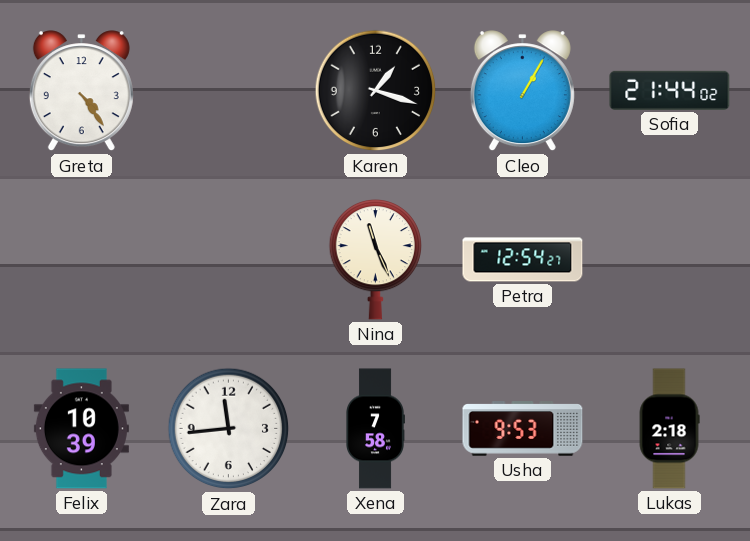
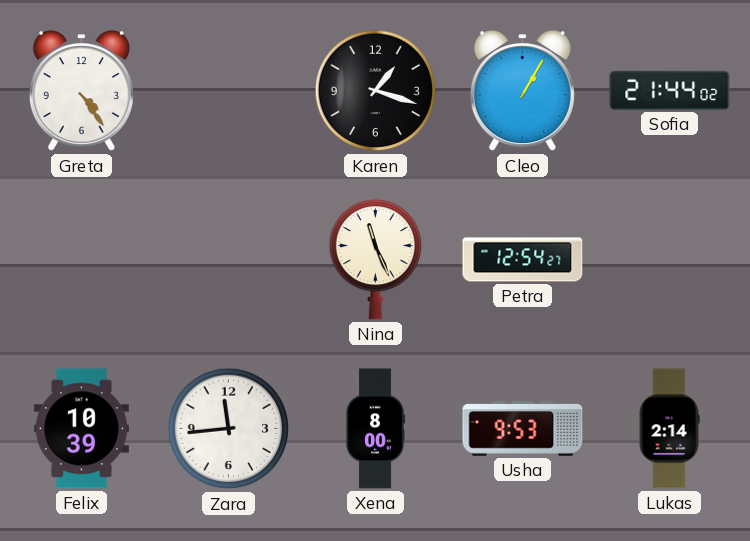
Xena: 7:58 -> 8:00
Lukas: 2:18 -> 2:14
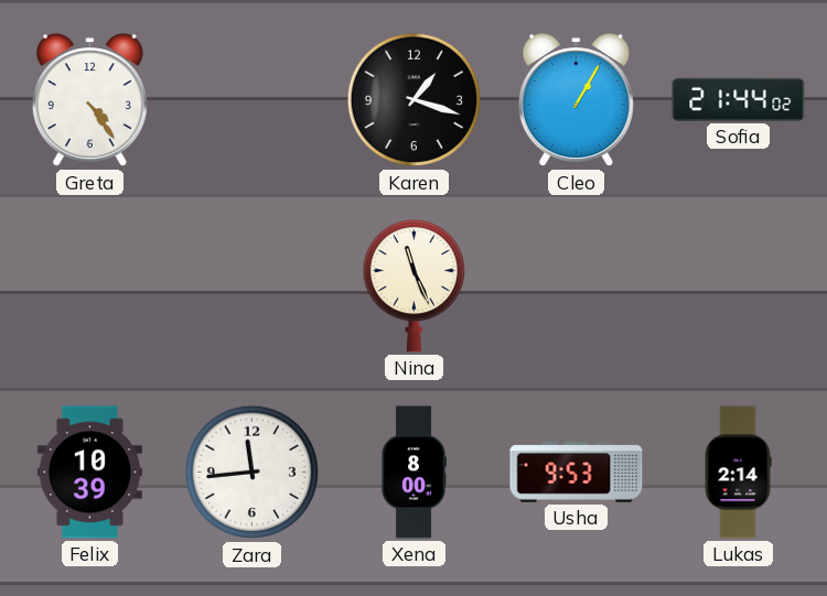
Petra: 12:54 -> none
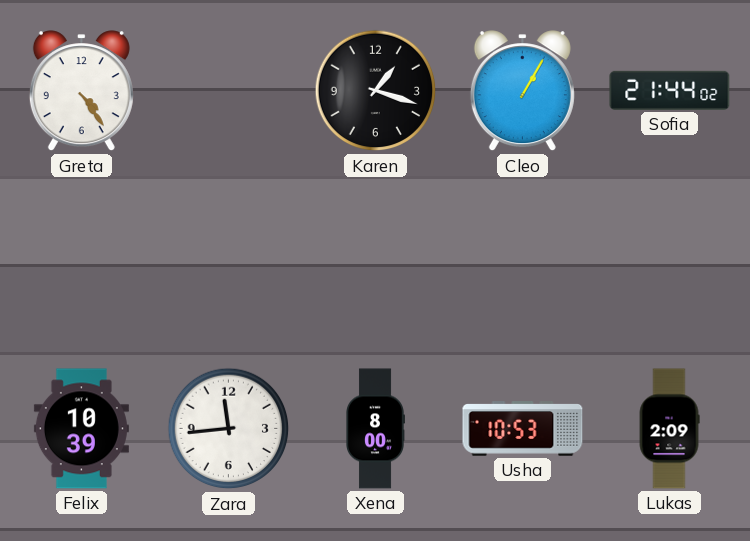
Nina: 11:26 -> none
Usha: 9:53 -> 10:53
Lukas: 2:14 -> 2:09
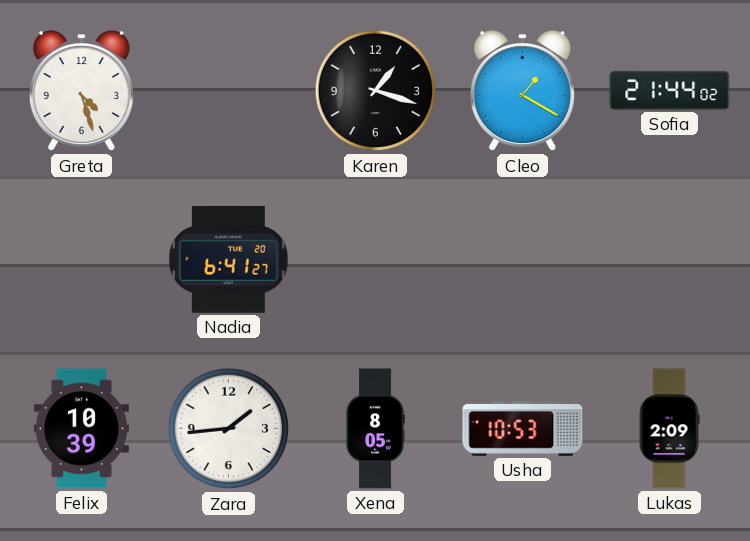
Greta: 4:24 -> 4:27
Cleo: 1:05 -> 1:20
Nadia: none -> 6:41
Zara: 11:44 -> 1:44
Xena: 8:00 -> 8:05
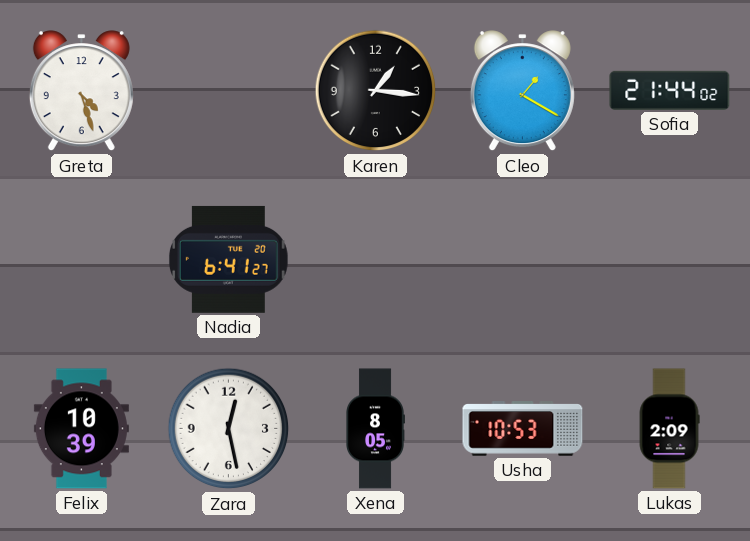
Karen: 1:18 -> 1:16
Zara: 1:44 -> 12:28
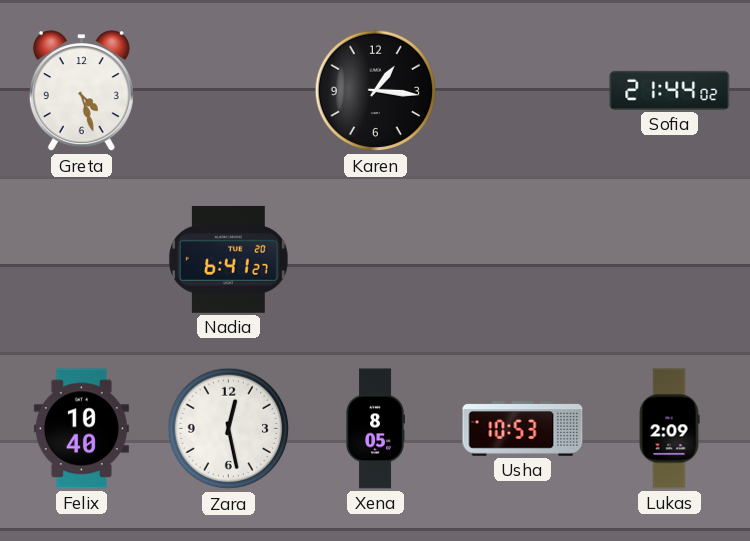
Cleo: 1:20 -> none
Felix: 10:39 -> 10:40
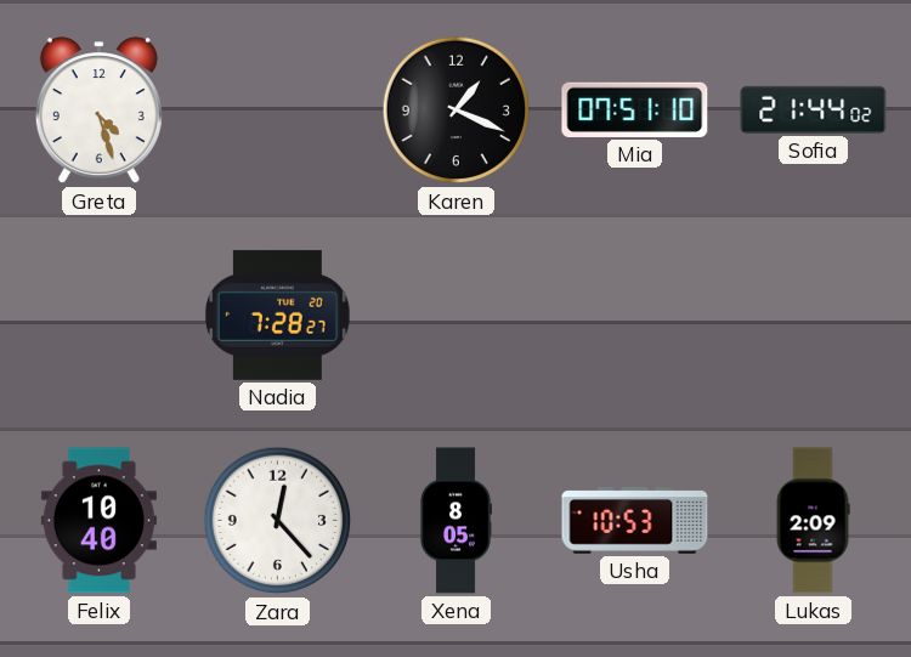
Karen: 1:16 -> 1:19
Mia: none -> 07:51
Nadia: 6:41 -> 7:28
Zara: 12:28 -> 12:23
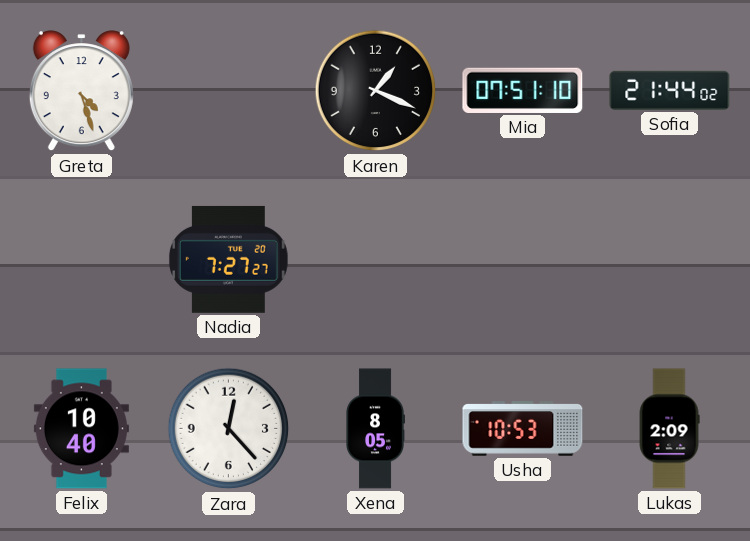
Nadia: 7:28 -> 7:27
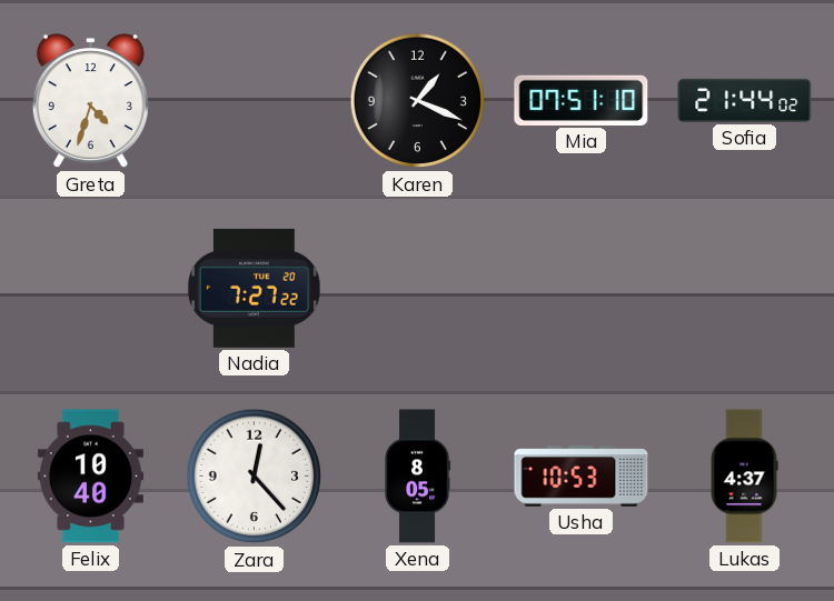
Greta: 4:27 -> 4:33
Nadia: 7:27:27 -> 7:27:22
Lukas: 2:09 -> 4:37
